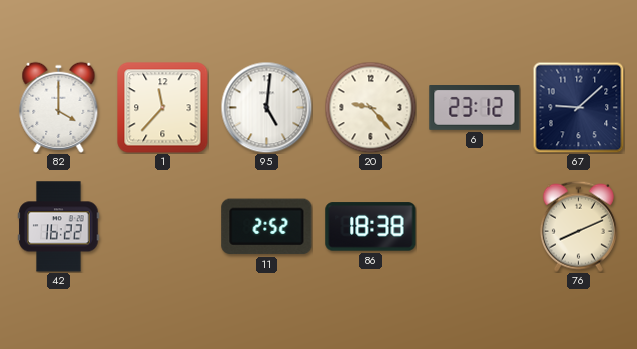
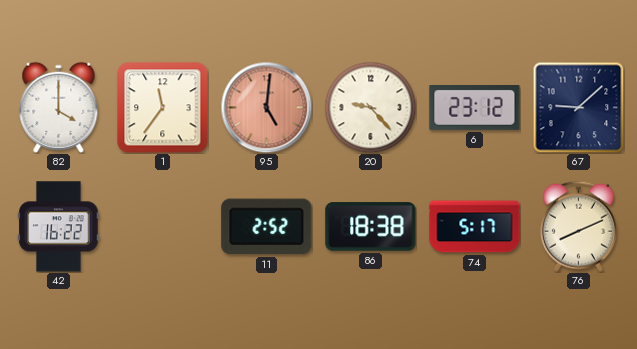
1: 11:37 -> 11:36
95 dial: white -> salmon
74: none -> 5:17
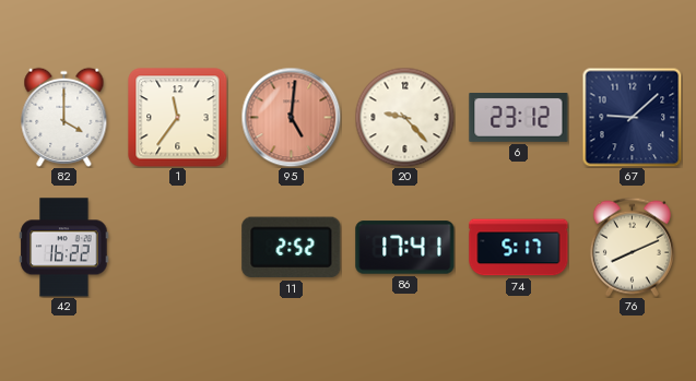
86: 18:38 -> 17:41
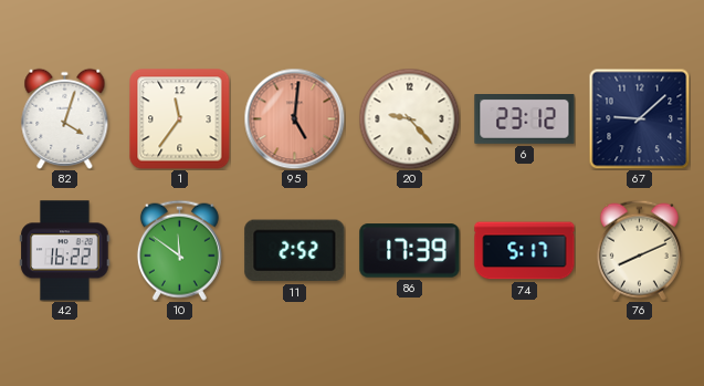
82: 4:00 -> 4:03
10: none -> 11:51
86: 17:41 -> 17:39
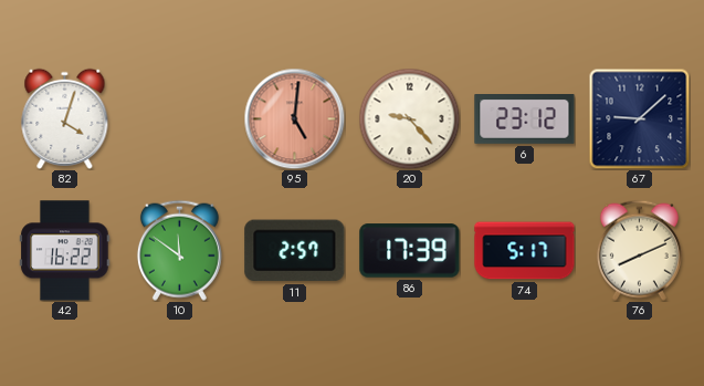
1: 11:36 -> none
11: 2:52 -> 2:57
